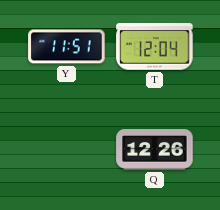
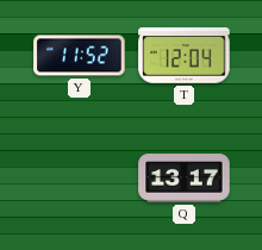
Y: 11:51 -> 11:52
Q: 12:26 -> 13:17
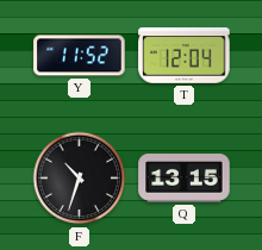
F: none -> 10:33
Q: 13:17 -> 13:15
